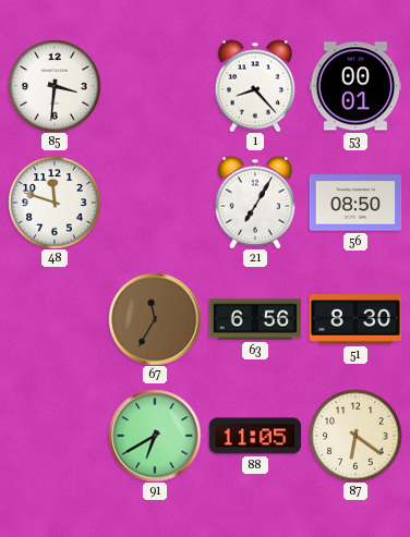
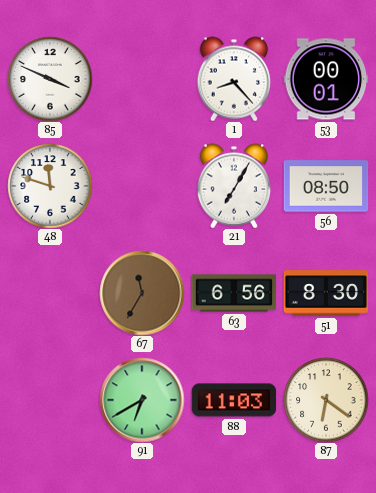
85: 3:31 -> 3:49
88: 11:05 -> 11:03
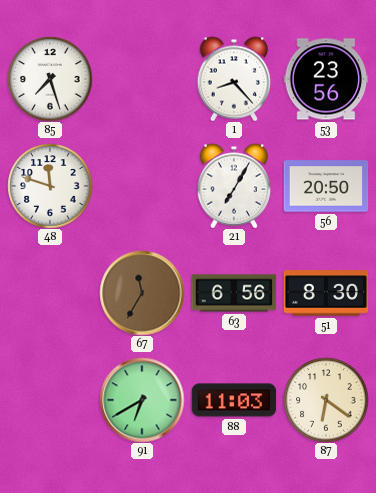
85: 3:49 -> 7:27
53: 00:01 -> 23:56
56: 08:50 -> 20:50
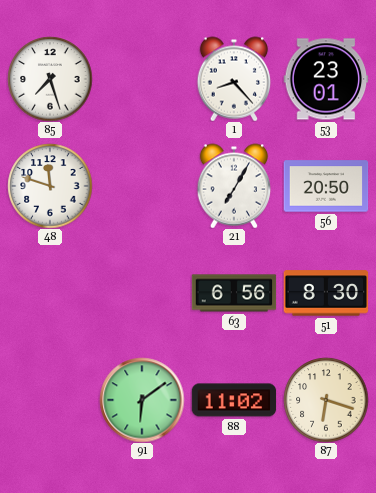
53: 23:56 -> 23:01
67: 11:35 -> none
91: 6:40 -> 6:09
88: 11:03 -> 11:02
87: 6:21 -> 6:18
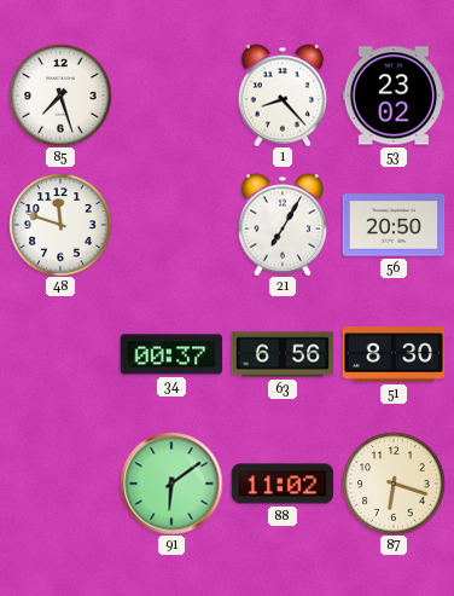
53: 23:01 -> 23:02
34: none -> 00:37
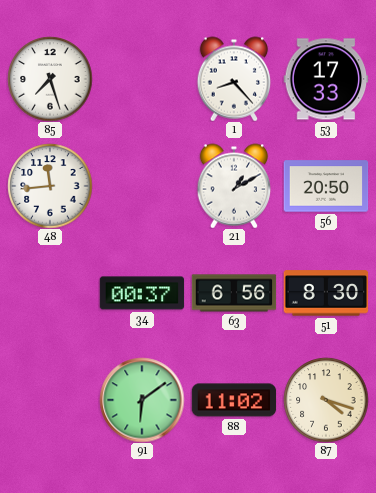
53: 23:02 -> 17:33
48: 11:48 -> 11:44
21: 7:05 -> 1:10
87: 6:18 -> 4:18
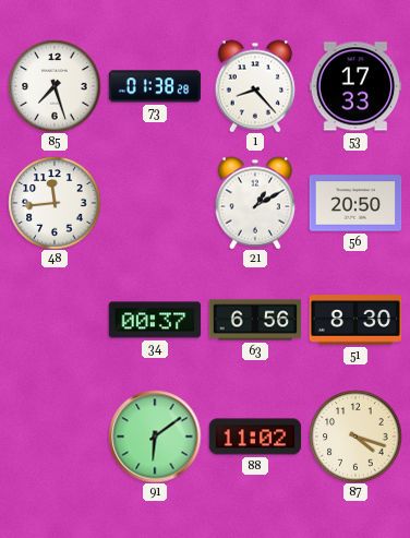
73: none -> 01:38
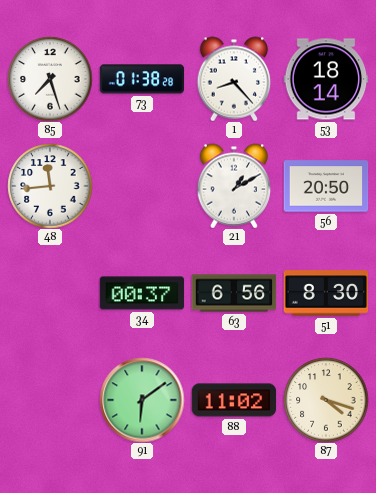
53: 17:33 -> 18:14
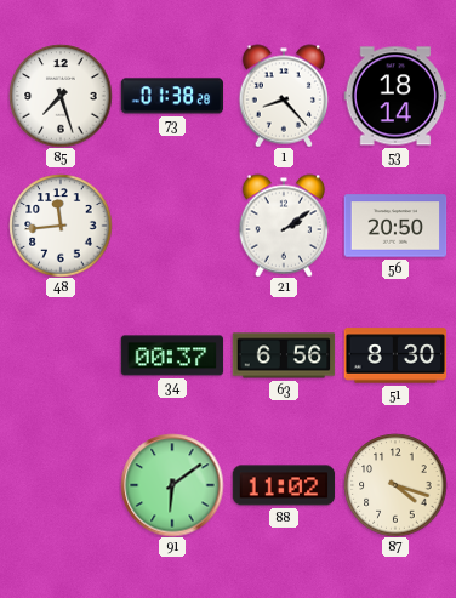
21: 1:10 -> 2:09
